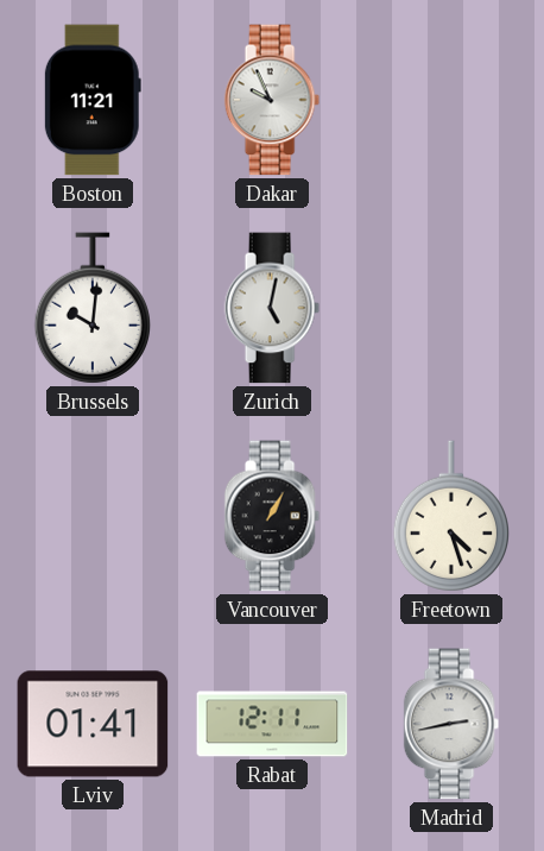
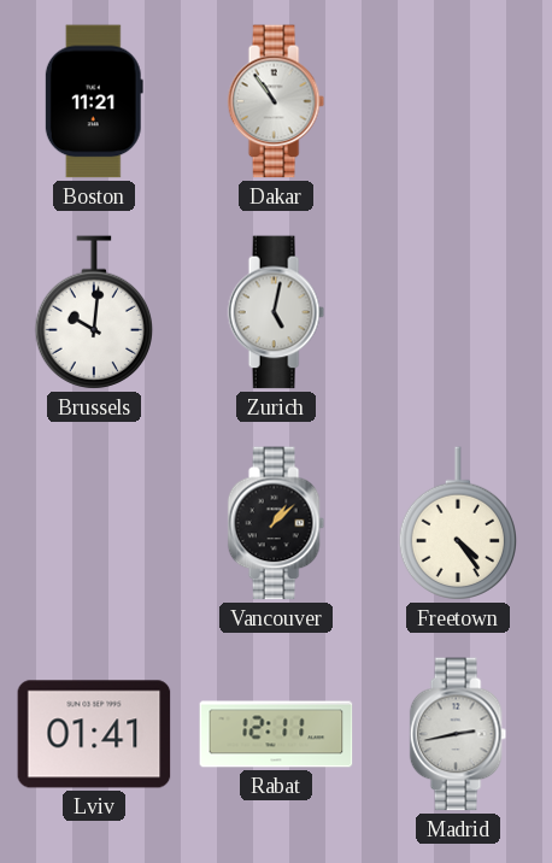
Dakar: 9:56 -> 10:54
Vancouver: 1:05 -> 1:08
Freetown: 4:27 -> 4:24
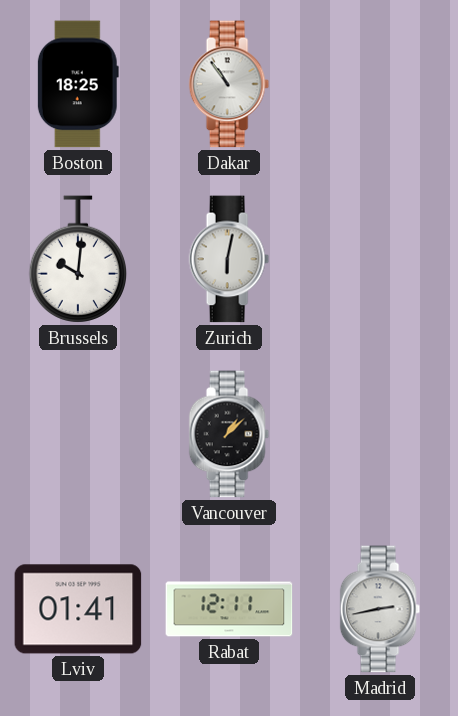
Boston: 11:21 -> 18:25
Zurich: 5:02 -> 6:02
Freetown: 4:24 -> none
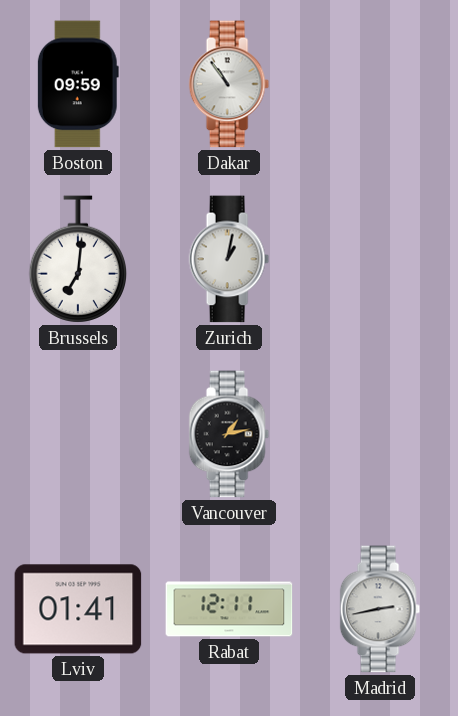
Boston: 18:25 -> 09:59
Brussels: 10:01 -> 7:01
Zurich: 6:02 -> 1:02
Vancouver: 1:08 -> 1:13
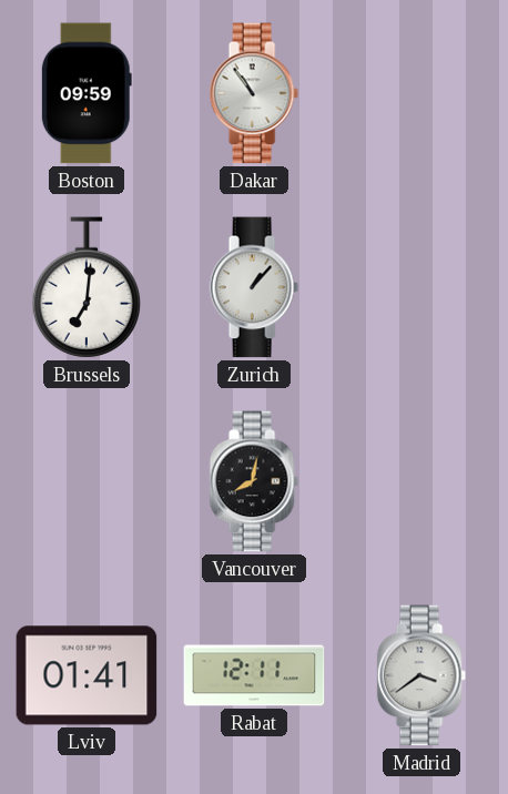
Zurich: 1:02 -> 1:07
Vancouver: 1:13 -> 8:02
Madrid: 2:43 -> 3:39
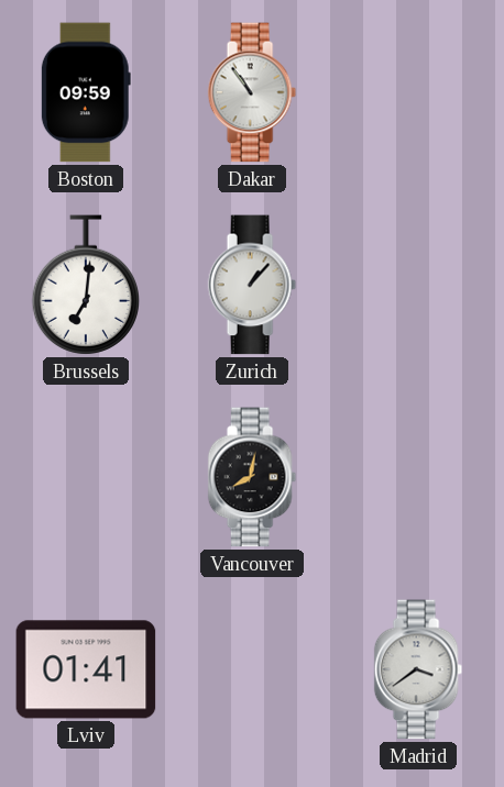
Rabat: 12:11 -> none
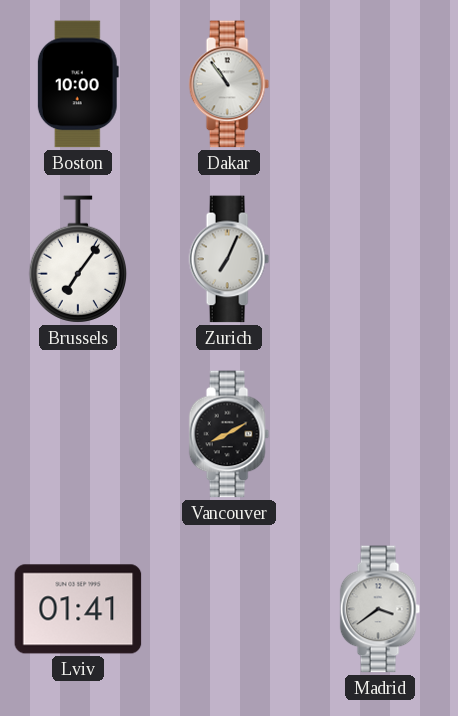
Boston: 09:59 -> 10:00
Brussels: 7:01 -> 7:06
Zurich: 1:07 -> 7:04
Vancouver: 8:02 -> 8:10
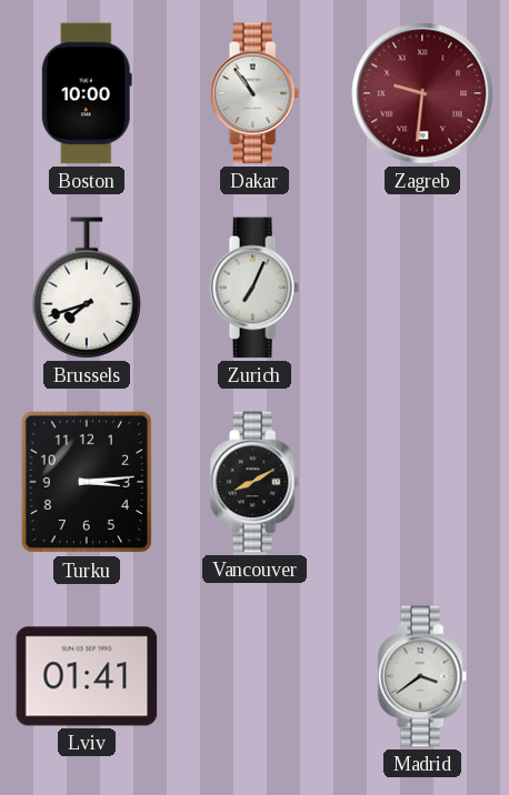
Zagreb: none -> 9:31
Brussels: 7:06 -> 7:42
Turku: none -> 3:14
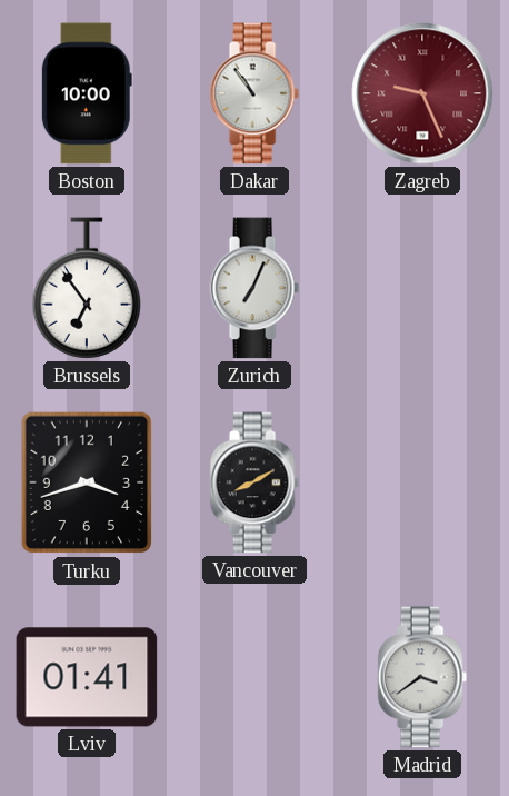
Zagreb: 9:31 -> 9:26
Brussels: 7:42 -> 6:54
Turku: 3:14 -> 3:42
